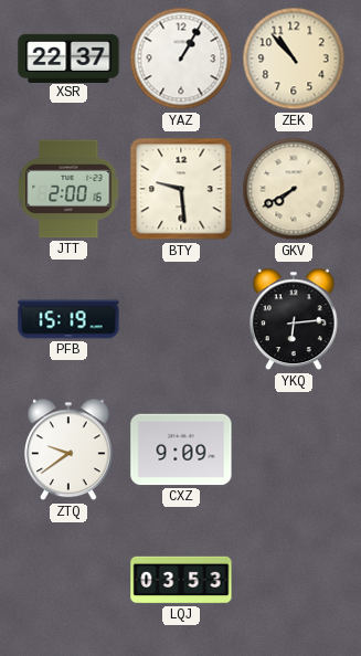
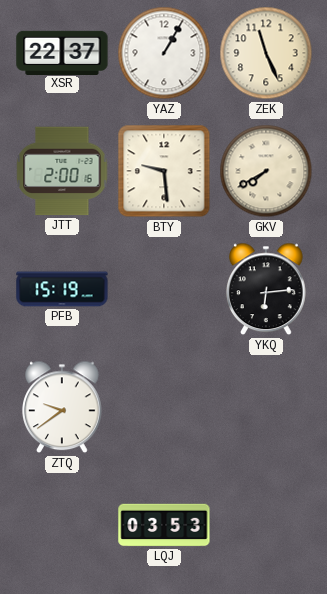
ZEK: 10:53 -> 11:26
CXZ: 9:09 -> none
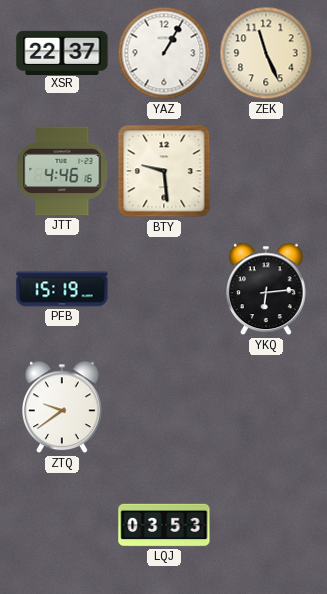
JTT: 2:00 -> 4:46
GKV: 7:40 -> none
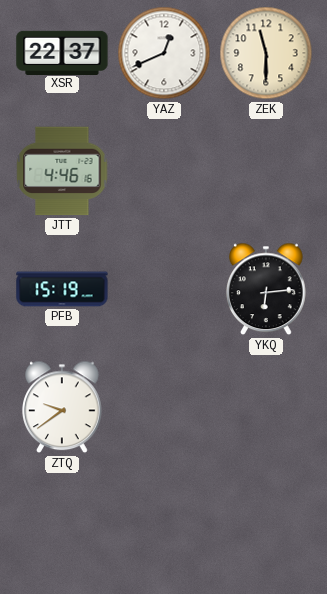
YAZ: 1:05 -> 12:41
ZEK: 11:26 -> 11:30
BTY: 9:29 -> none
LQJ: 03:53 -> none
